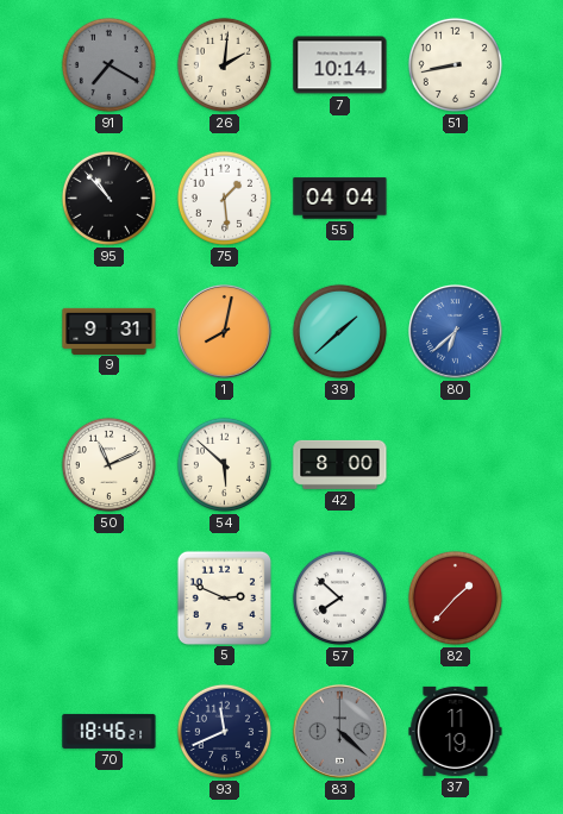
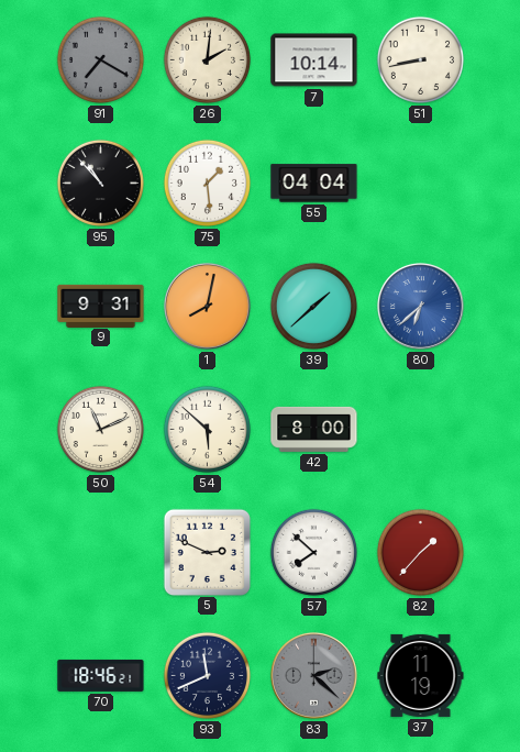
83: 4:22 -> 2:22
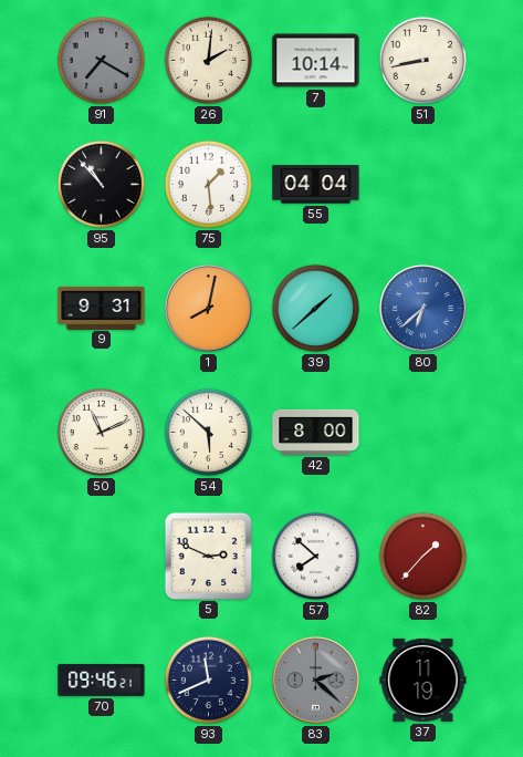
70: 18:46 -> 09:46
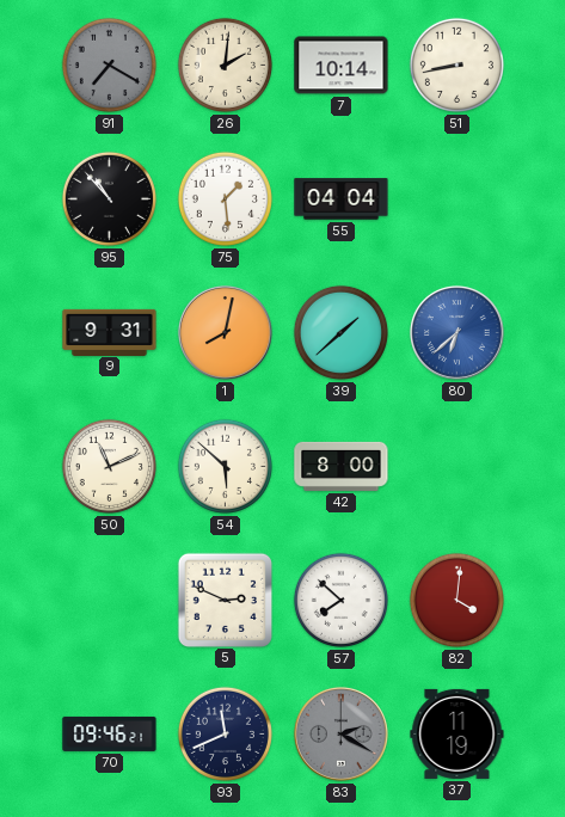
82: 1:37 -> 4:01
83: 2:22 -> 2:20
